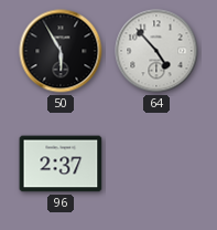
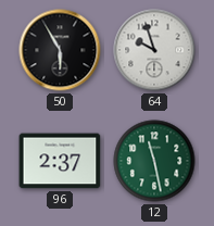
64: 4:53 -> 9:57
12: none -> 11:28
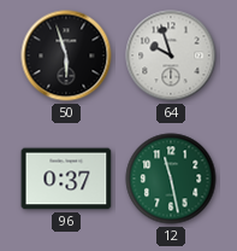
50: 5:55 -> 5:57
96: 2:37 -> 0:37
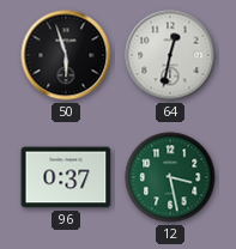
64: 9:57 -> 12:32
12: 11:28 -> 3:28
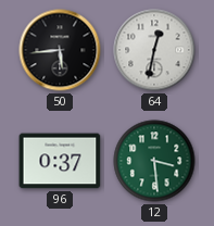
50: 5:57 -> 5:44
12: 3:28 -> 3:29
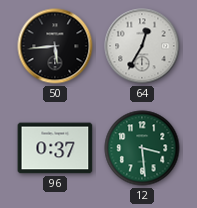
64: 12:32 -> 12:35
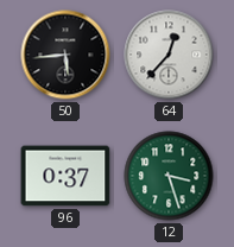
64: 12:35 -> 12:37
12: 3:29 -> 3:27
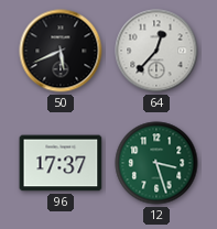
50: 5:44 -> 5:41
96: 0:37 -> 17:37
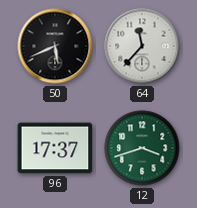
64: 12:37 -> 11:37
12: 3:27 -> 3:42
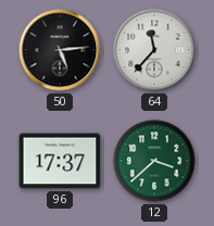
50: 5:41 -> 5:14
12: 3:42 -> 3:38
